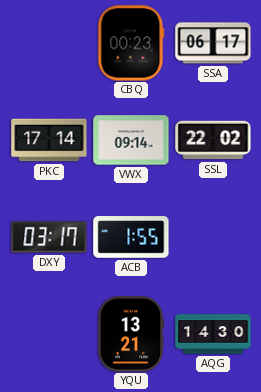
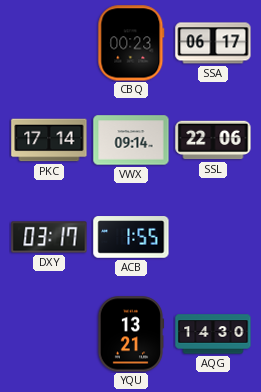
SSL: 22:02 -> 22:06
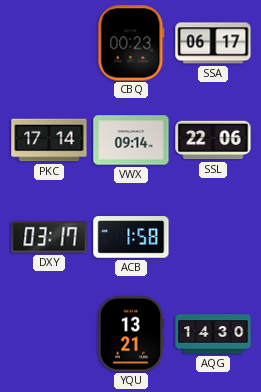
ACB: 1:55 -> 1:58
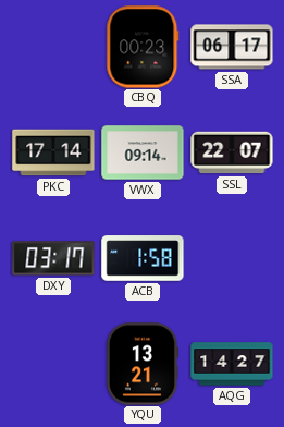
SSL: 22:06 -> 22:07
AQG: 14:30 -> 14:27
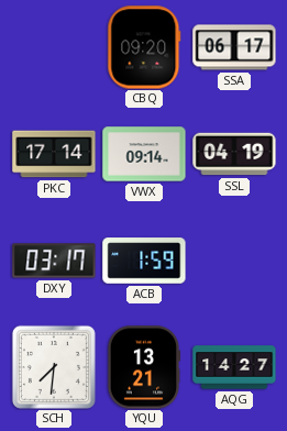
CBQ: 00:23 -> 09:20
SSL: 22:07 -> 04:19
ACB: 1:58 -> 1:59
SCH: none -> 7:31
